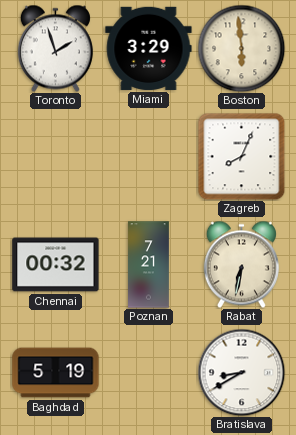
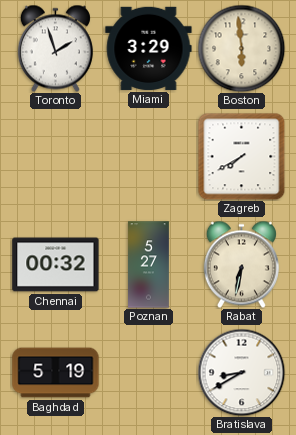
Zagreb: 8:04 -> 7:40
Poznan: 7:21 -> 5:27
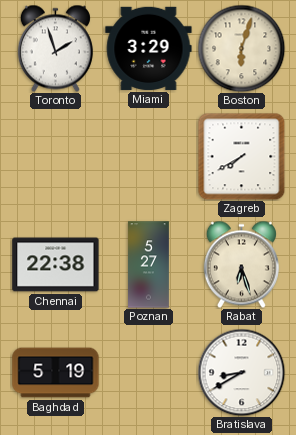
Boston: 5:59 -> 6:03
Chennai: 00:32 -> 22:38
Rabat: 6:32 -> 6:27
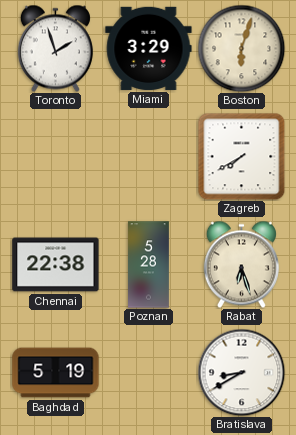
Poznan: 5:27 -> 5:28
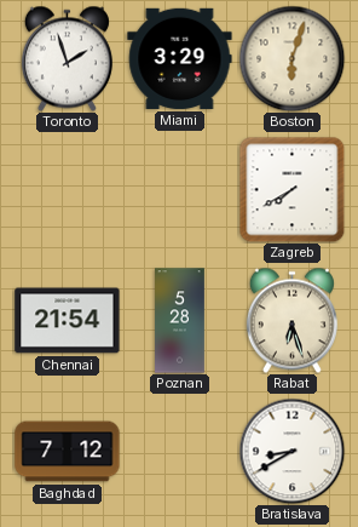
Chennai: 22:38 -> 21:54
Baghdad: 5:19 -> 7:12
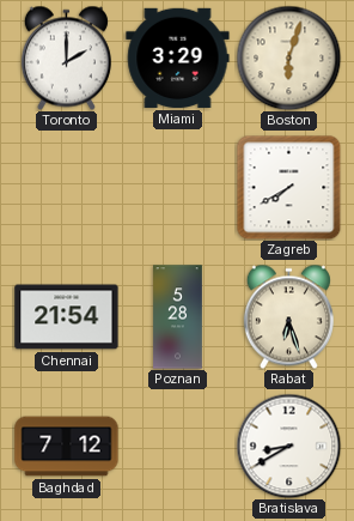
Toronto: 1:57 -> 2:00
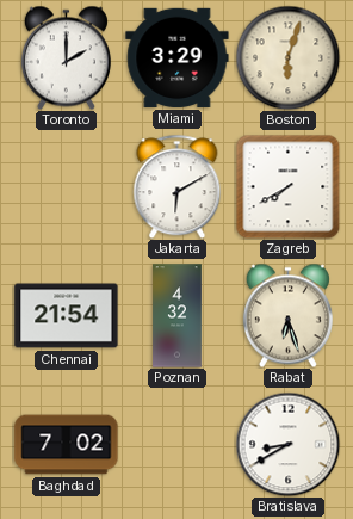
Jakarta: none -> 6:10
Poznan: 5:28 -> 4:32
Baghdad: 7:12 -> 7:02
